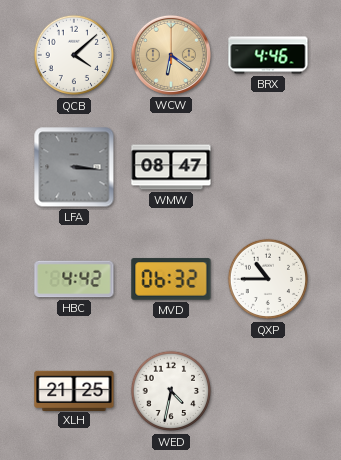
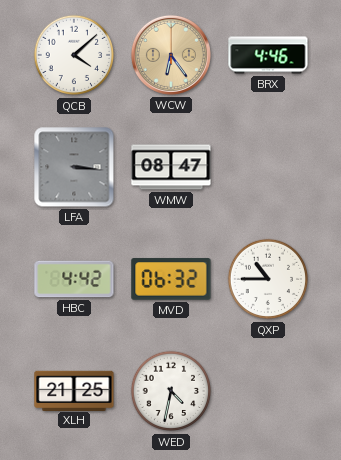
WCW: 6:21 -> 6:24
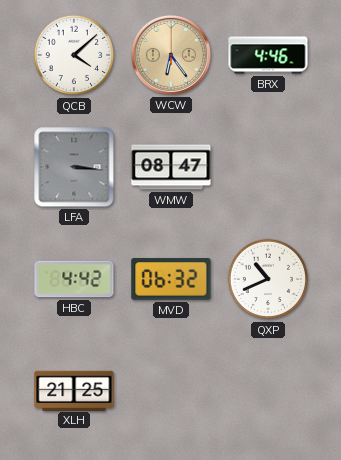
QXP: 10:45 -> 10:41
WED: 4:32 -> none
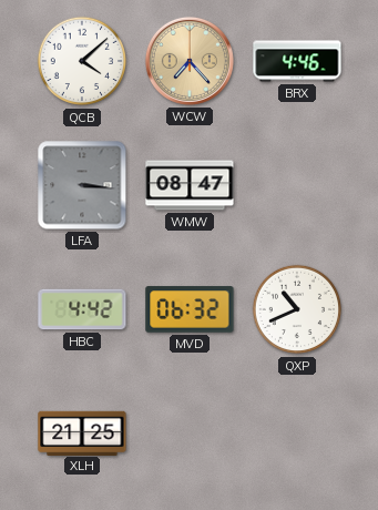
WCW: 6:24 -> 7:23
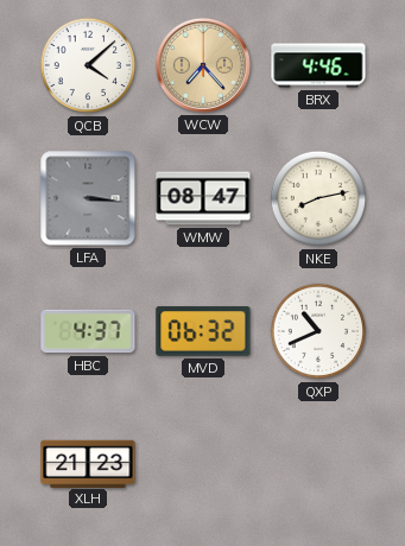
NKE: none -> 8:13
HBC: 4:42 -> 4:37
XLH: 21:25 -> 21:23
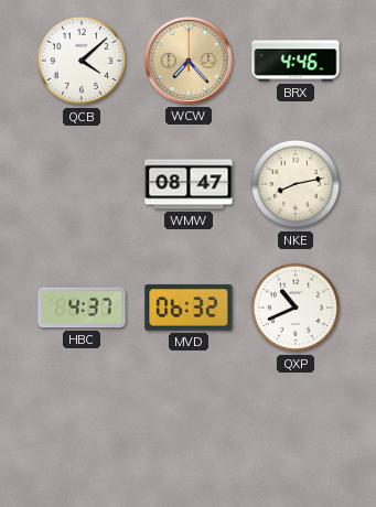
LFA: 3:16 -> none
XLH: 21:23 -> none
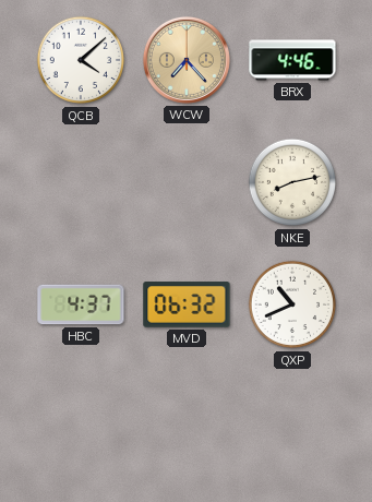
WMW: 08:47 -> none
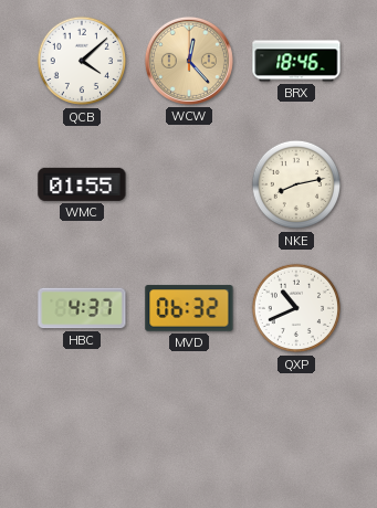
WCW: 7:23 -> 12:23
BRX: 4:46 -> 18:46
WMC: none -> 01:55
